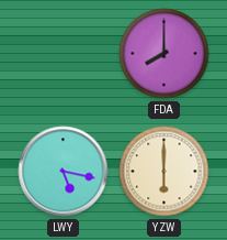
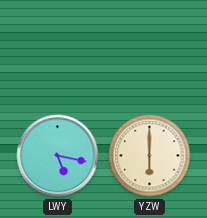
FDA: 8:00 -> none
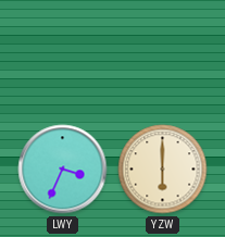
LWY: 5:17 -> 3:34
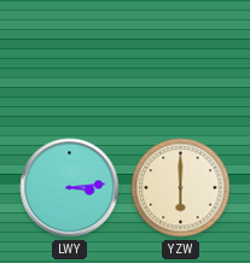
LWY: 3:34 -> 3:14
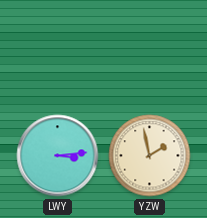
YZW: 6:00 -> 1:58
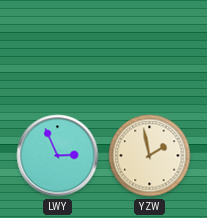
LWY: 3:14 -> 2:56
